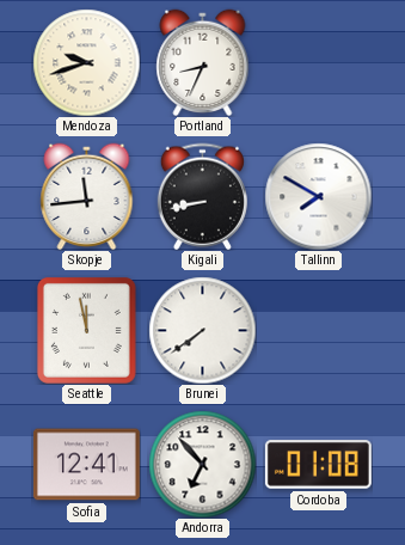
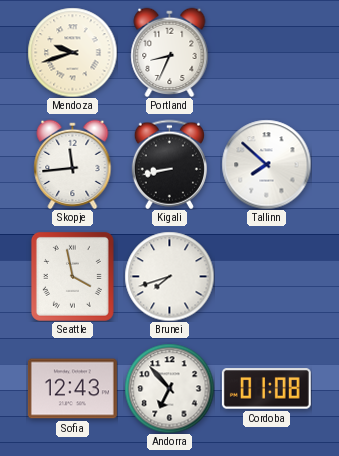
Tallinn: 7:50 -> 7:52
Seattle: 11:58 -> 3:58
Brunei: 7:39 -> 7:42
Sofia: 12:41 -> 12:43
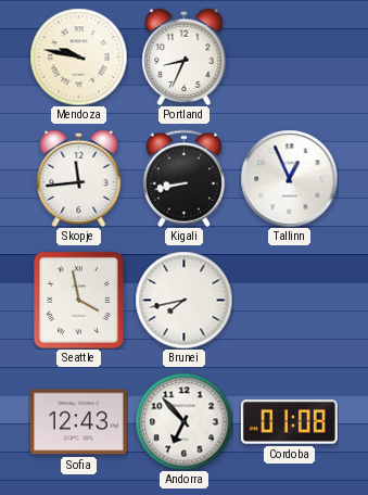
Mendoza: 9:42 -> 9:47
Tallinn: 7:52 -> 12:56
Brunei: 7:42 -> 7:43
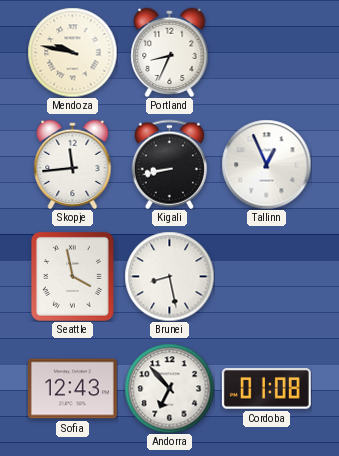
Brunei: 7:43 -> 8:28
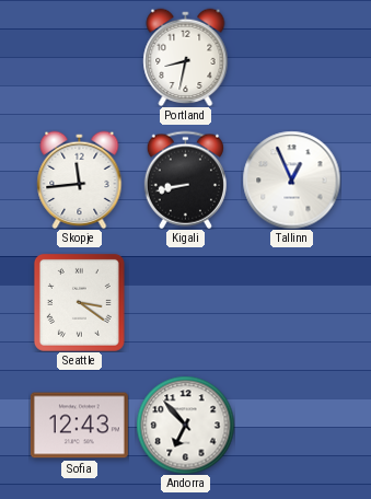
Mendoza: 9:47 -> none
Portland: 8:34 -> 8:32
Seattle: 3:58 -> 3:21
Brunei: 8:28 -> none
Cordoba: 01:08 -> none
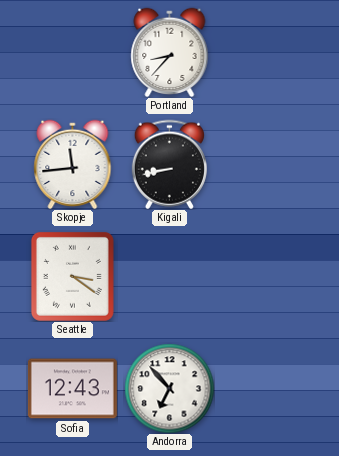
Portland: 8:32 -> 8:37
Tallinn: 12:56 -> none
